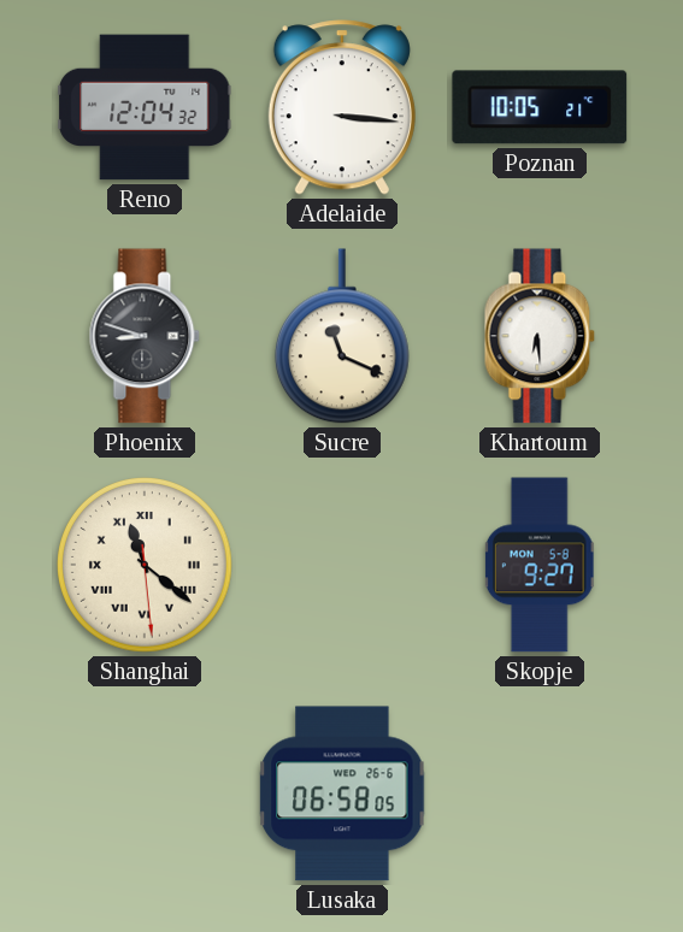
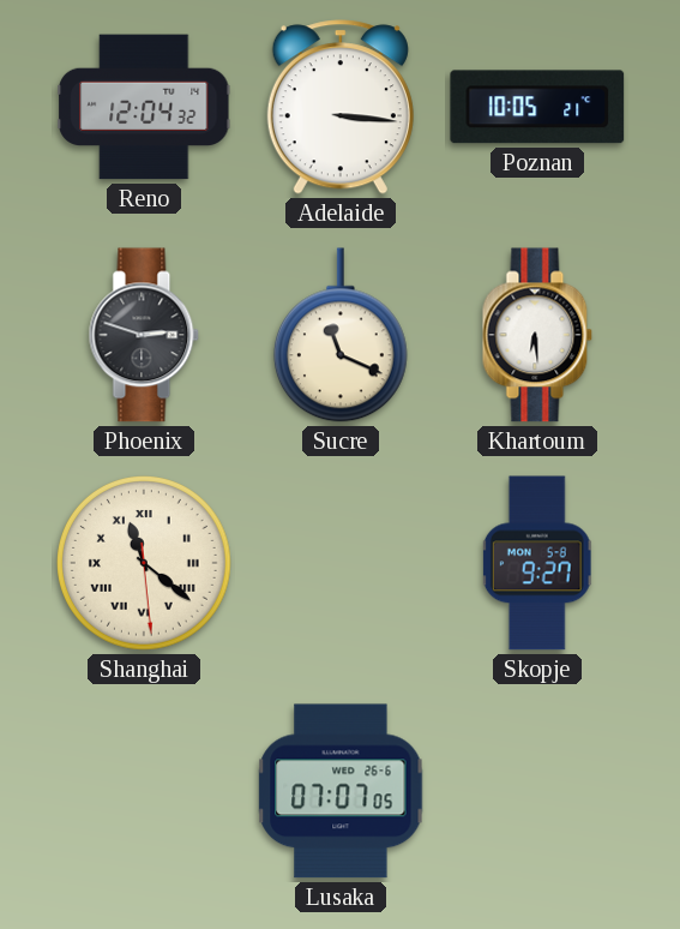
Phoenix: 8:48 -> 2:48
Lusaka: 06:58 -> 07:07
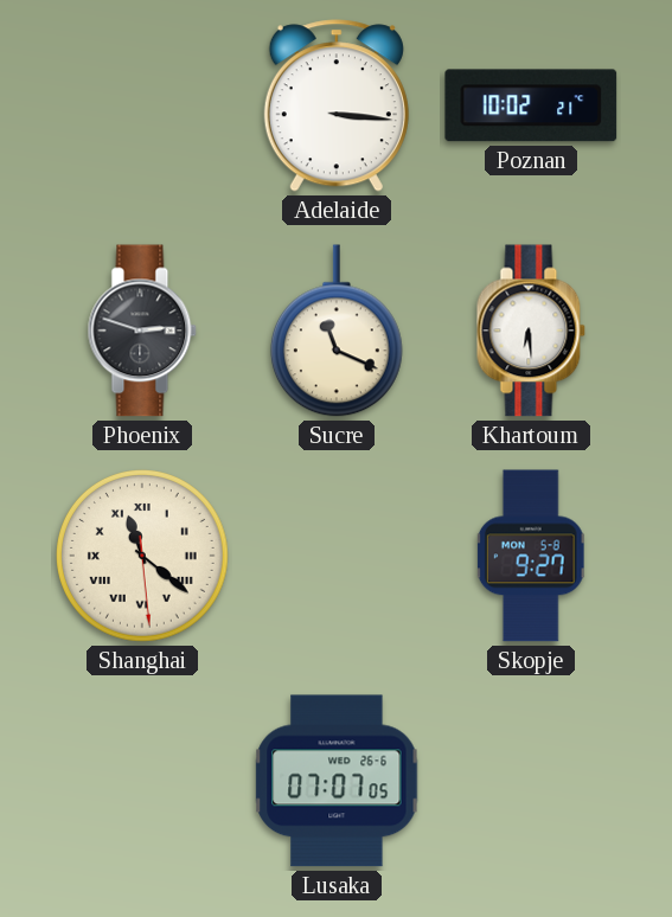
Reno: 12:04 -> none
Poznan: 10:05 -> 10:02
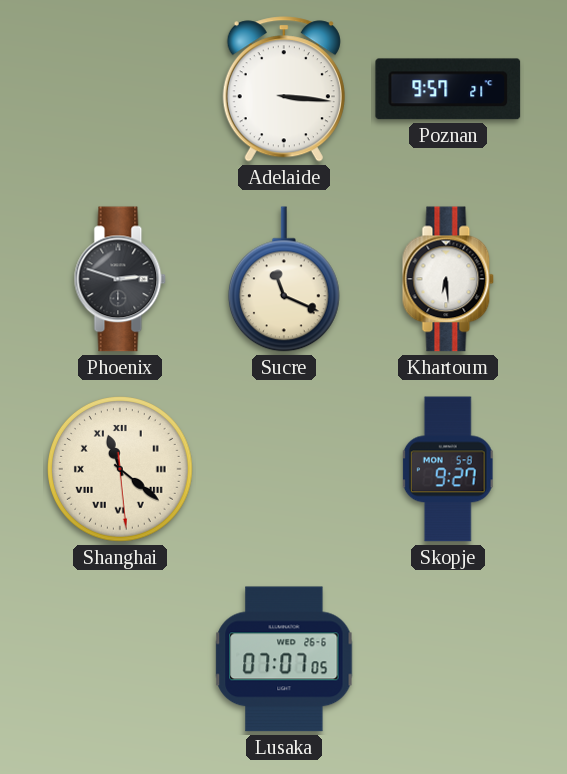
Poznan: 10:02 -> 9:57
